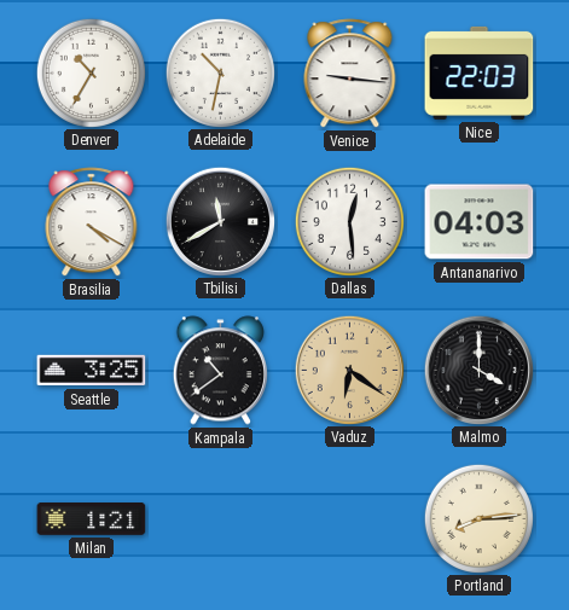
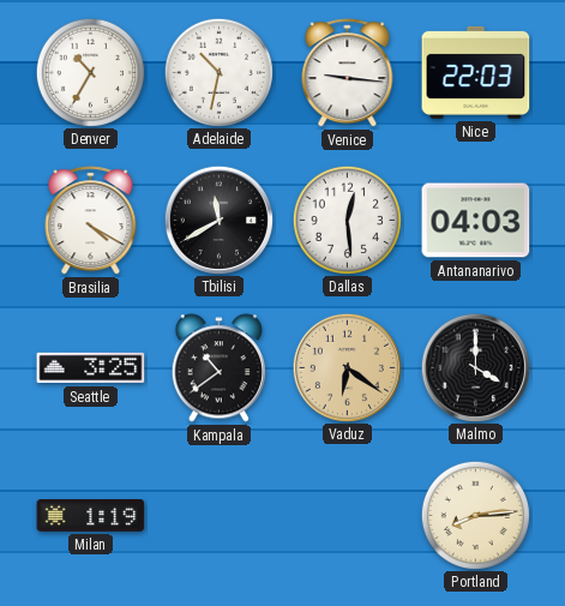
Milan: 1:21 -> 1:19
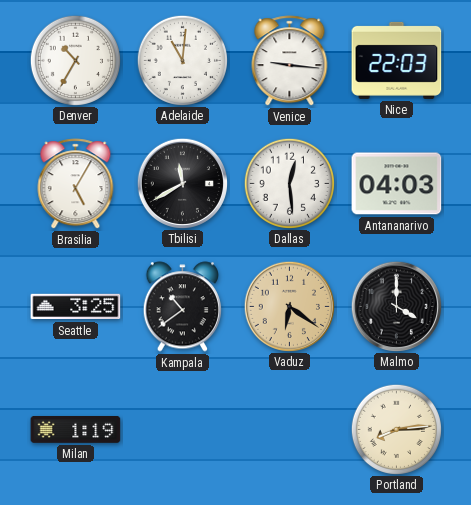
Adelaide: 10:32 -> 11:01
Brasilia: 4:20 -> 5:05
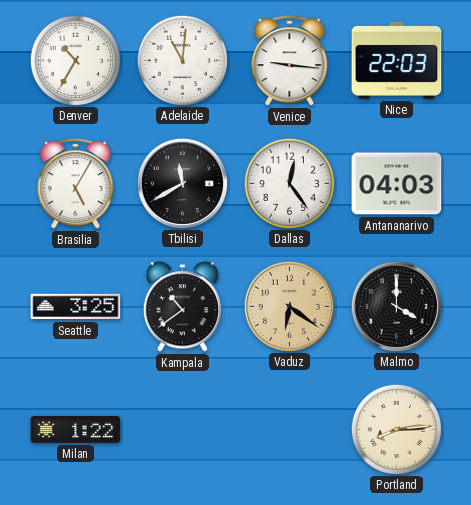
Dallas: 12:29 -> 12:24
Milan: 1:19 -> 1:22
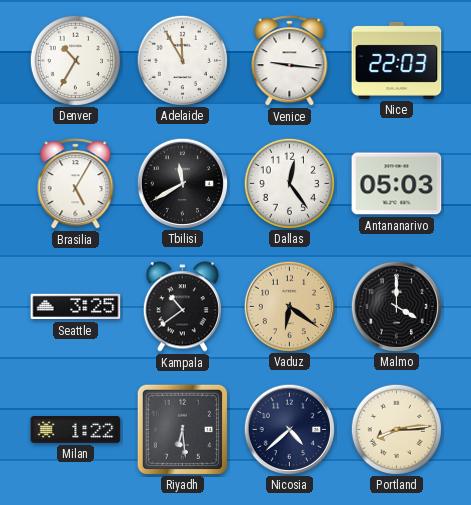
Adelaide: 11:01 -> 11:55
Antananarivo: 04:03 -> 05:03
Riyadh: none -> 6:29
Nicosia: none -> 4:38
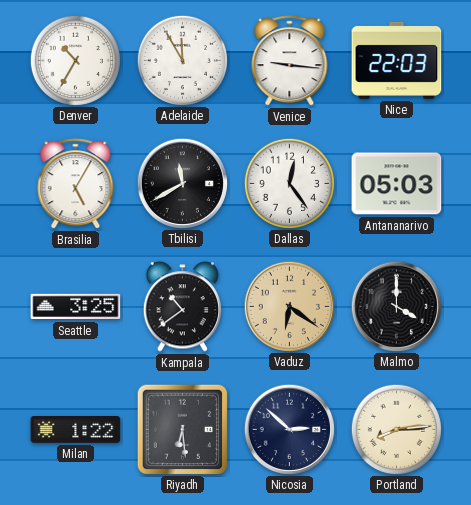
Nicosia: 4:38 -> 2:52
